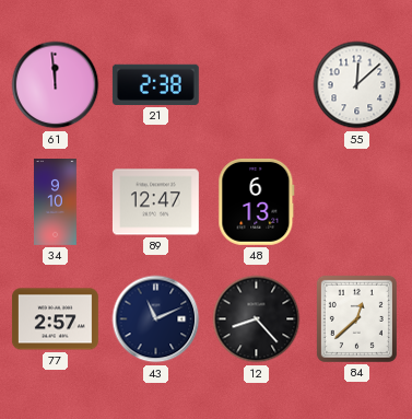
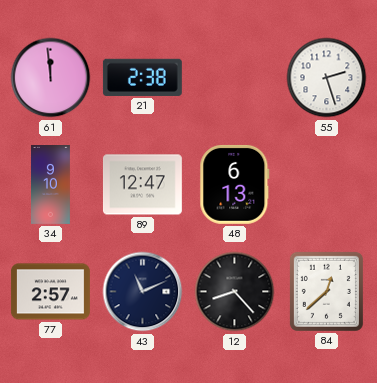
55: 12:08 -> 2:27
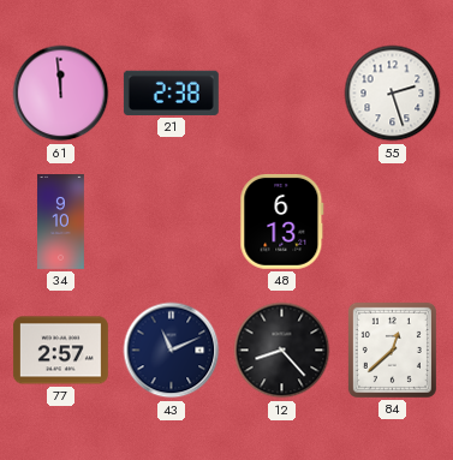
89: 12:47 -> none
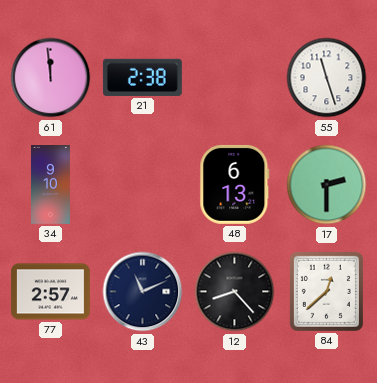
55: 2:27 -> 11:27
17: none -> 2:30
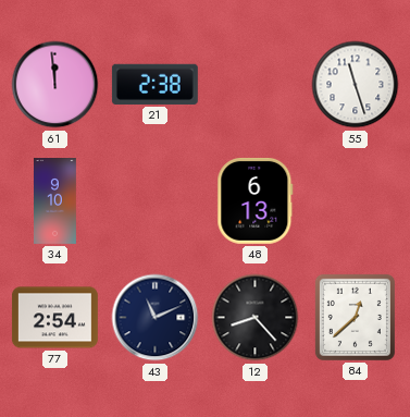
17: 2:30 -> none
77: 2:57 -> 2:54
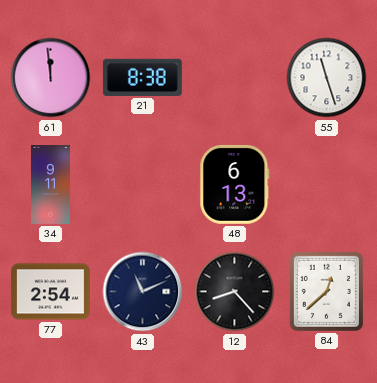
21: 2:38 -> 8:38
34: 9:10 -> 9:11
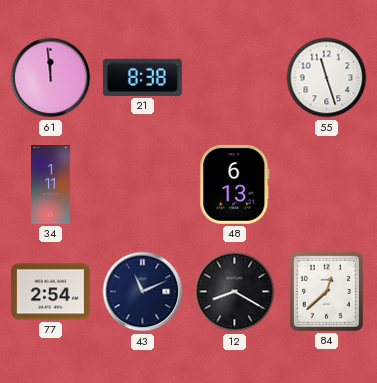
34: 9:11 -> 1:11
12: 8:23 -> 8:20
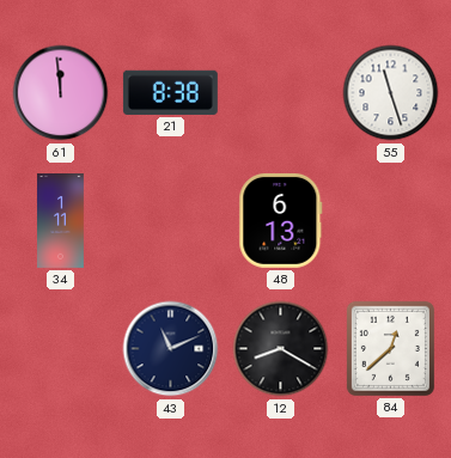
77: 2:54 -> none
